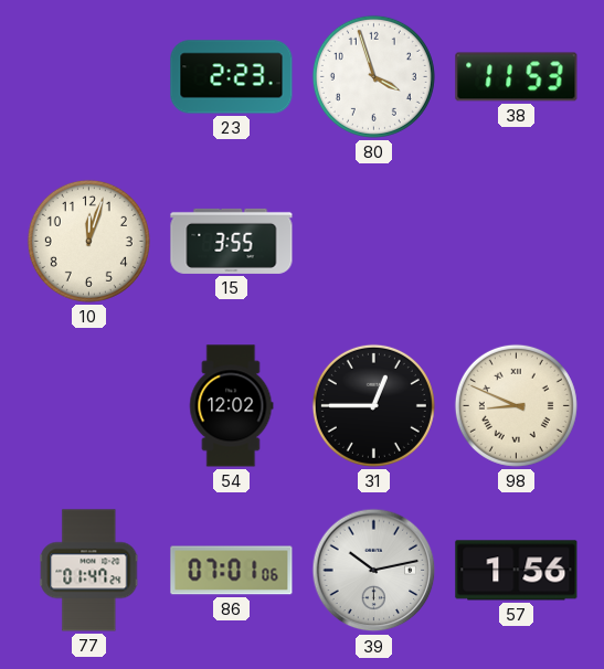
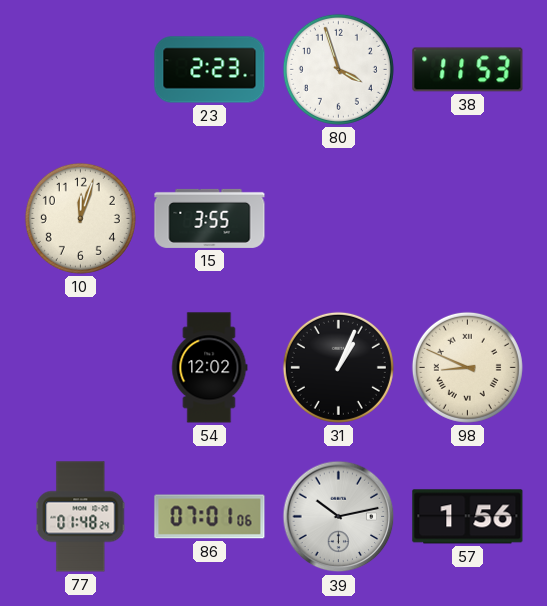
31: 12:45 -> 1:04
77: 01:47 -> 01:48
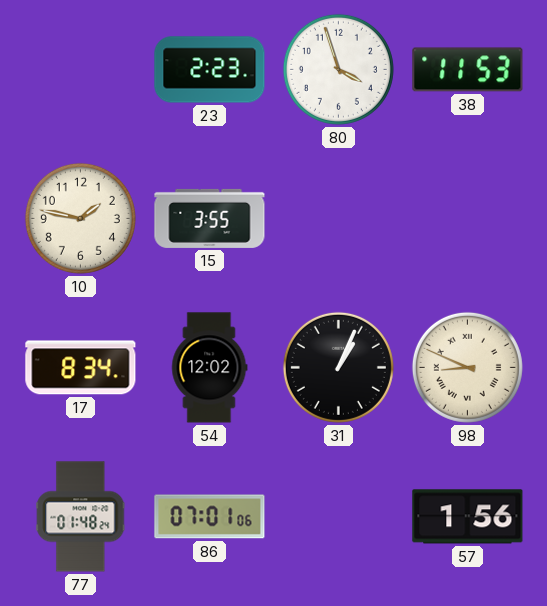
10: 12:03 -> 1:47
17: none -> 8:34
39: 10:13 -> none
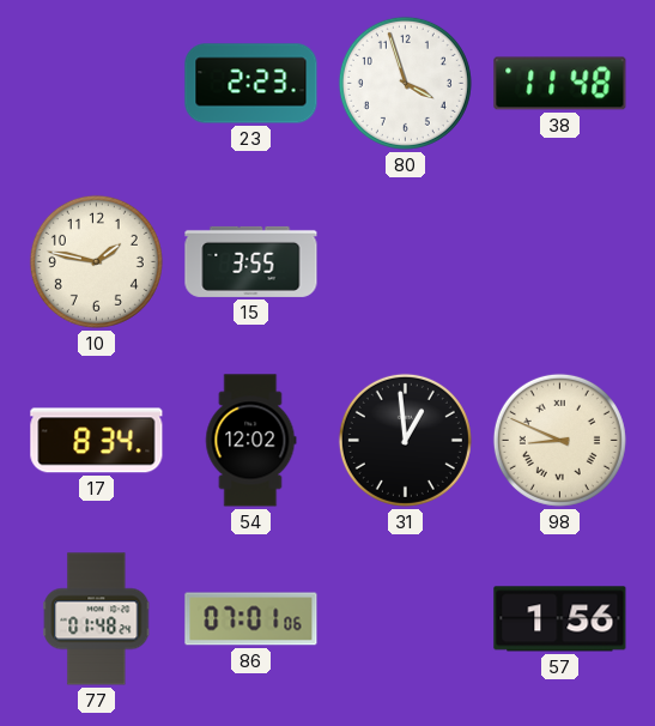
38: 11:53 -> 11:48
31: 1:04 -> 12:59
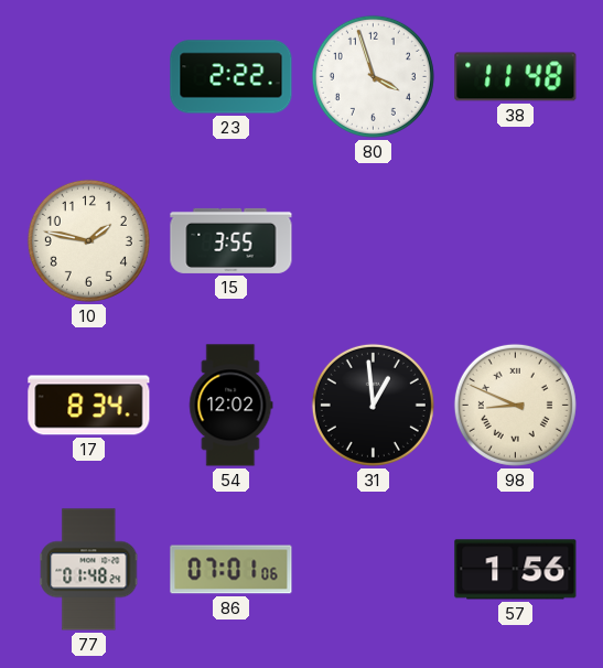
23: 2:23 -> 2:22
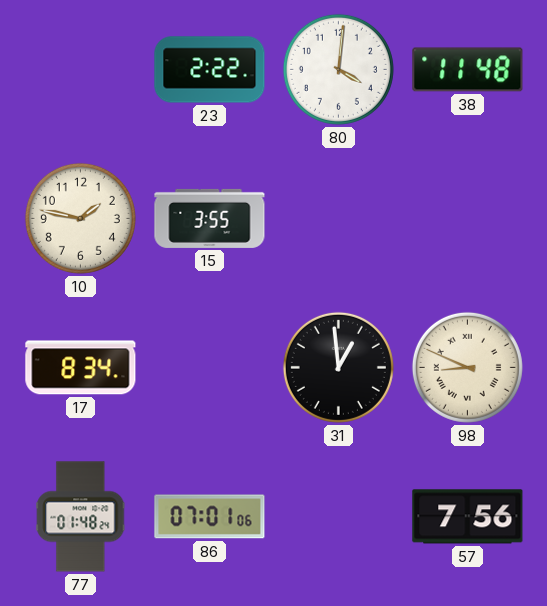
80: 3:57 -> 4:01
54: 12:02 -> none
57: 1:56 -> 7:56
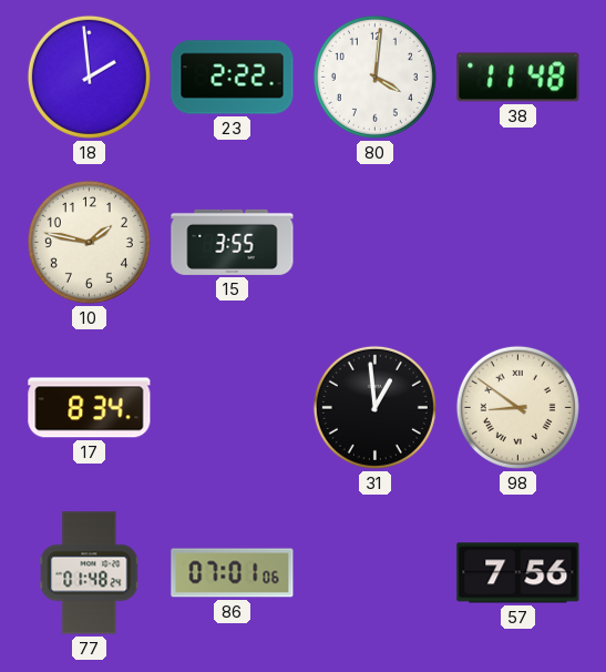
18: none -> 1:59
98: 8:49 -> 8:51
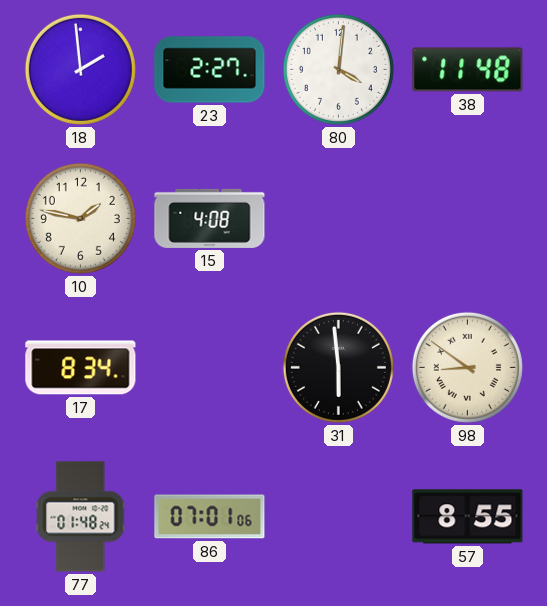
23: 2:22 -> 2:27
15: 3:55 -> 4:08
31: 12:59 -> 5:59
57: 7:56 -> 8:55
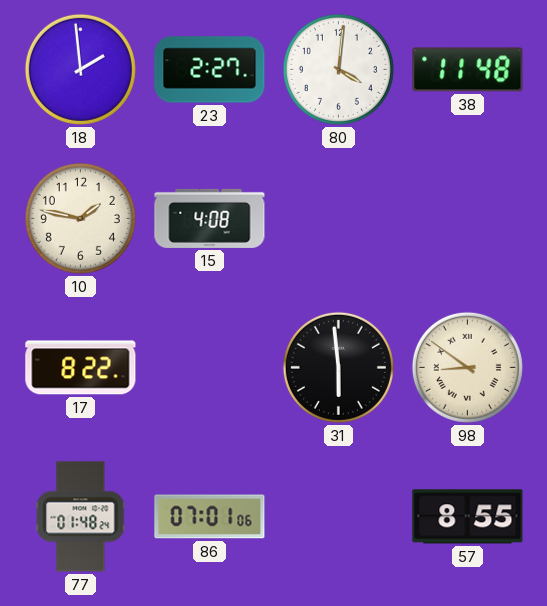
17: 8:34 -> 8:22
